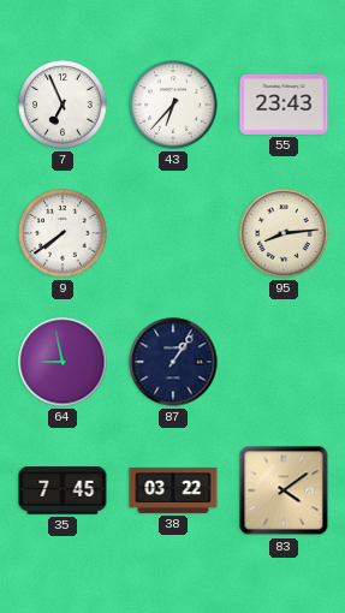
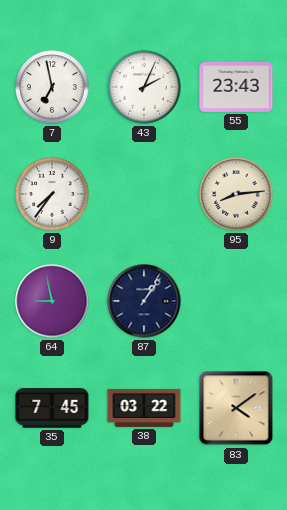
7: 6:56 -> 6:58
43: 6:37 -> 2:04
9: 7:39 -> 7:36
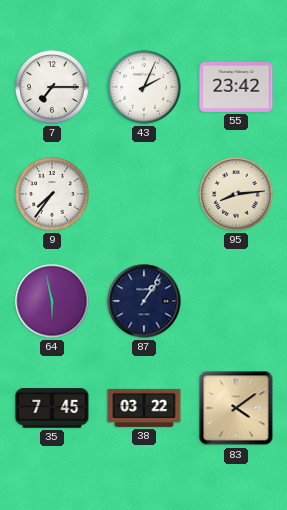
7: 6:58 -> 7:15
55: 23:43 -> 23:42
64: 8:58 -> 5:58
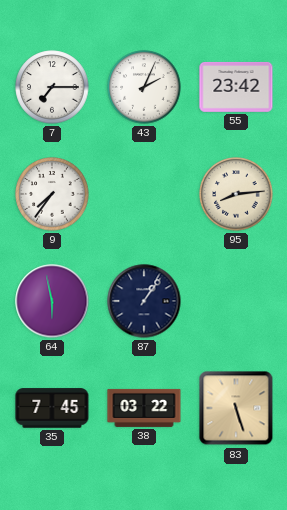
83: 4:09 -> 5:27
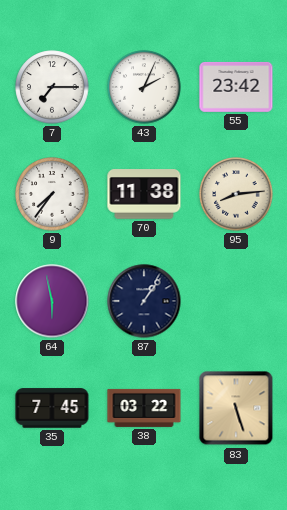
70: none -> 11:38
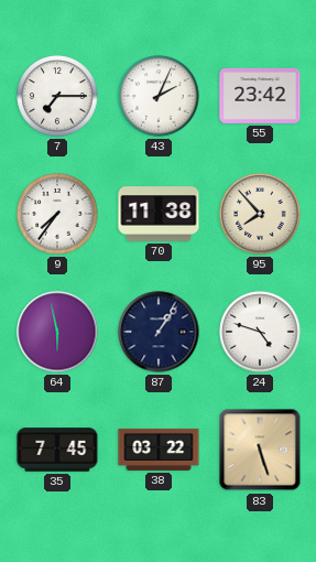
95: 8:14 -> 7:53
24: none -> 4:48
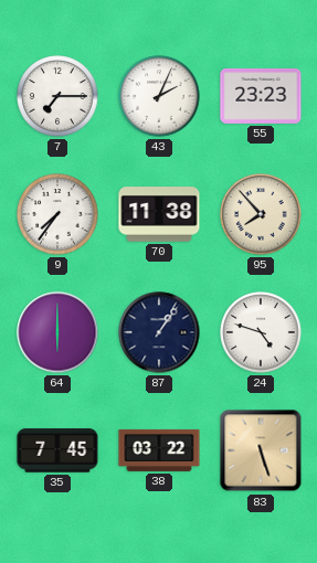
55: 23:42 -> 23:23
64: 5:58 -> 6:00
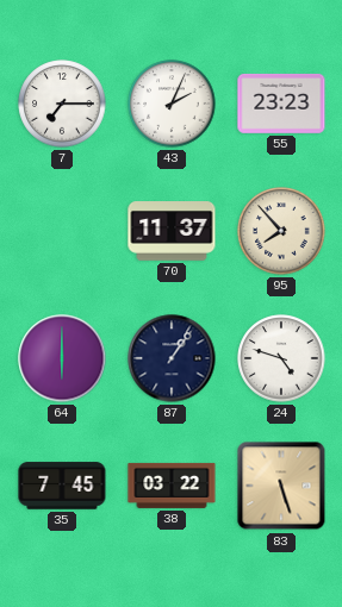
9: 7:36 -> none
70: 11:38 -> 11:37
